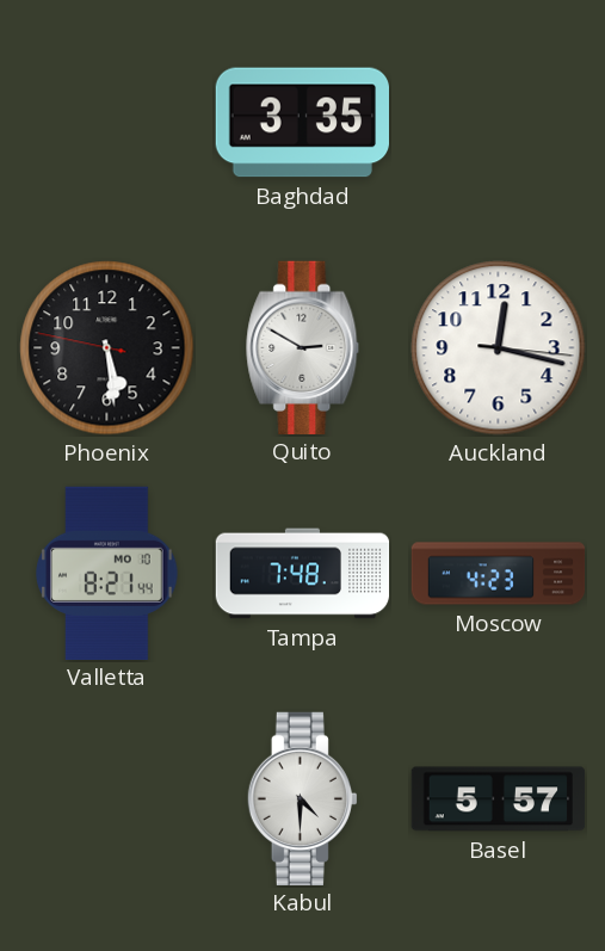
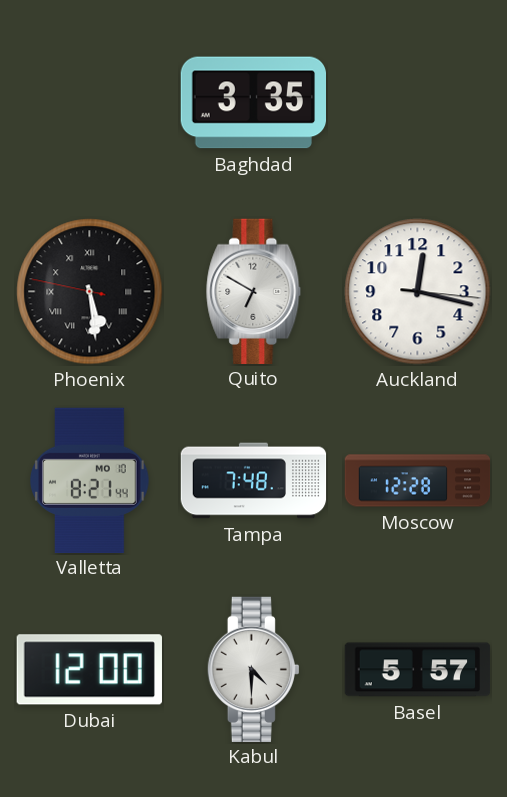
Phoenix numerals: Arabic -> Roman
Quito: 2:50 -> 6:50
Moscow: 4:23 -> 12:28
Dubai: none -> 12:00
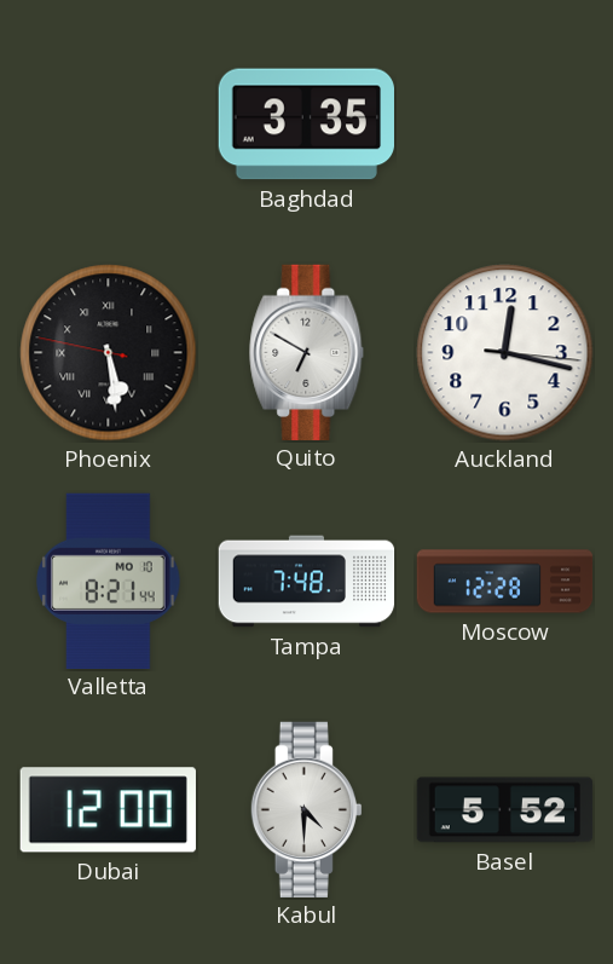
Basel: 5:57 -> 5:52
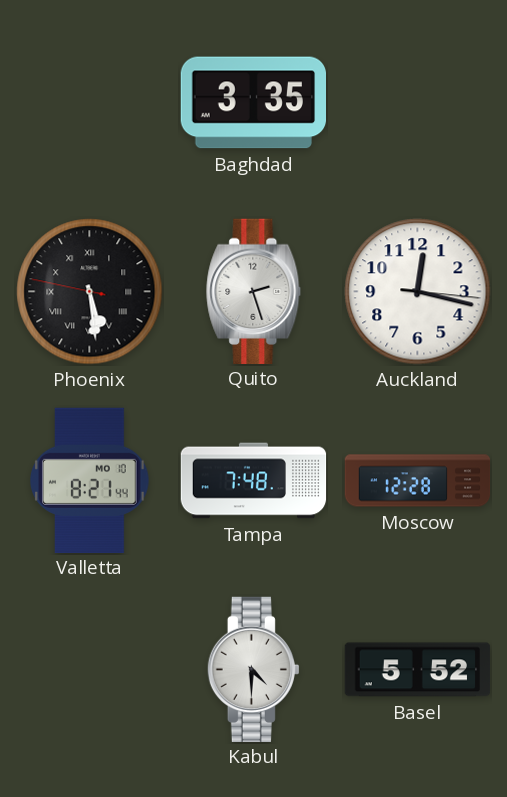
Quito: 6:50 -> 2:27
Dubai: 12:00 -> none
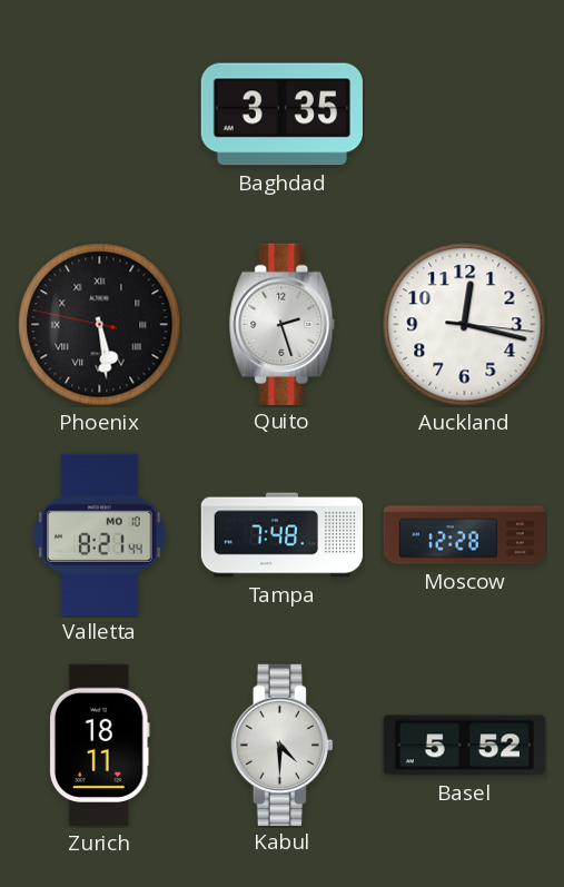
Zurich: none -> 18:11
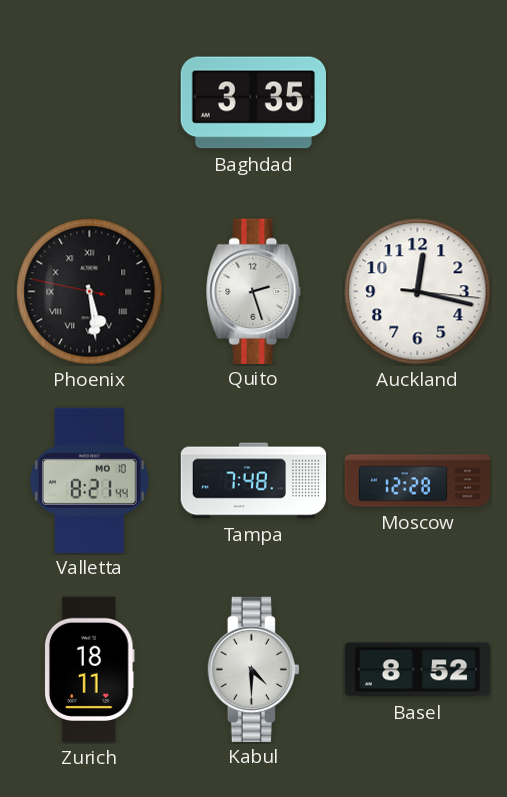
Basel: 5:52 -> 8:52
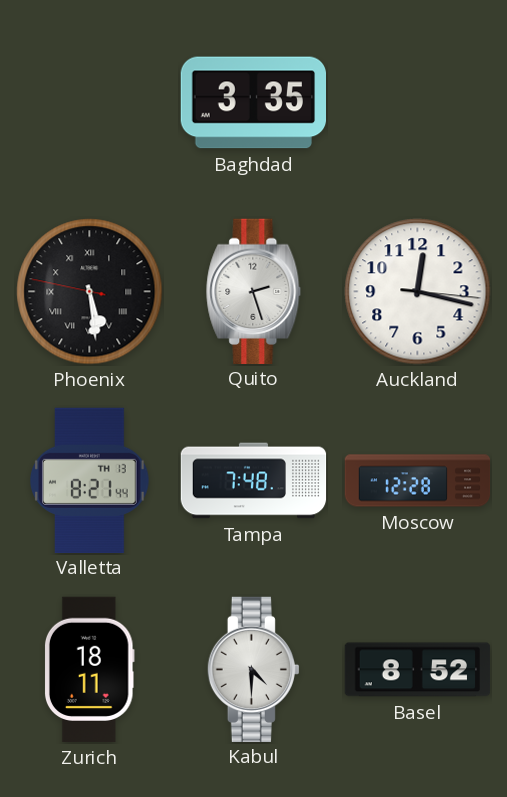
Valletta date: MO 10 -> TH 13
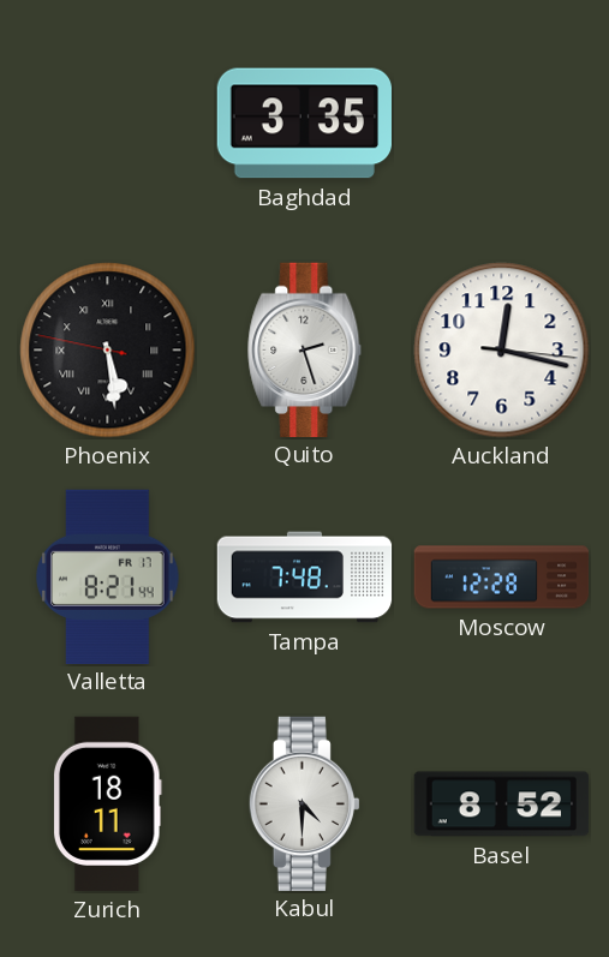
Valletta date: TH 13 -> FR 17
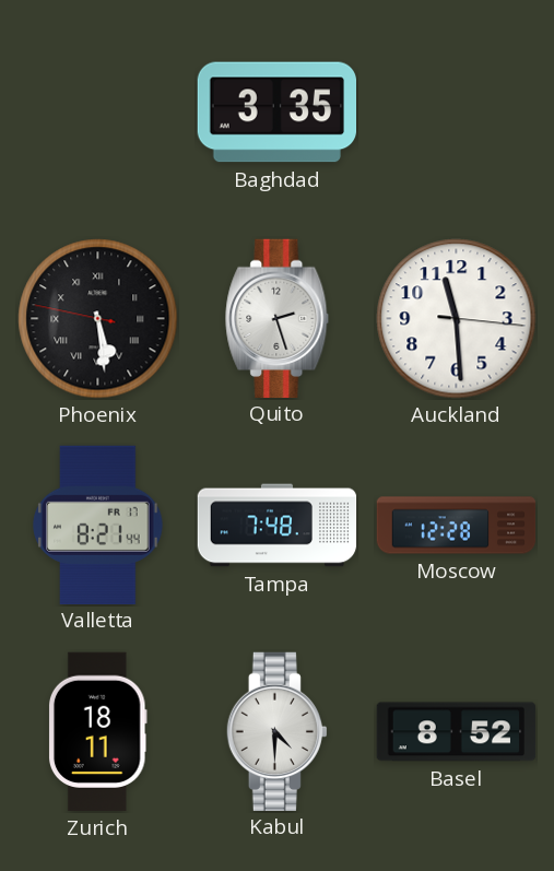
Auckland: 12:17 -> 11:29
